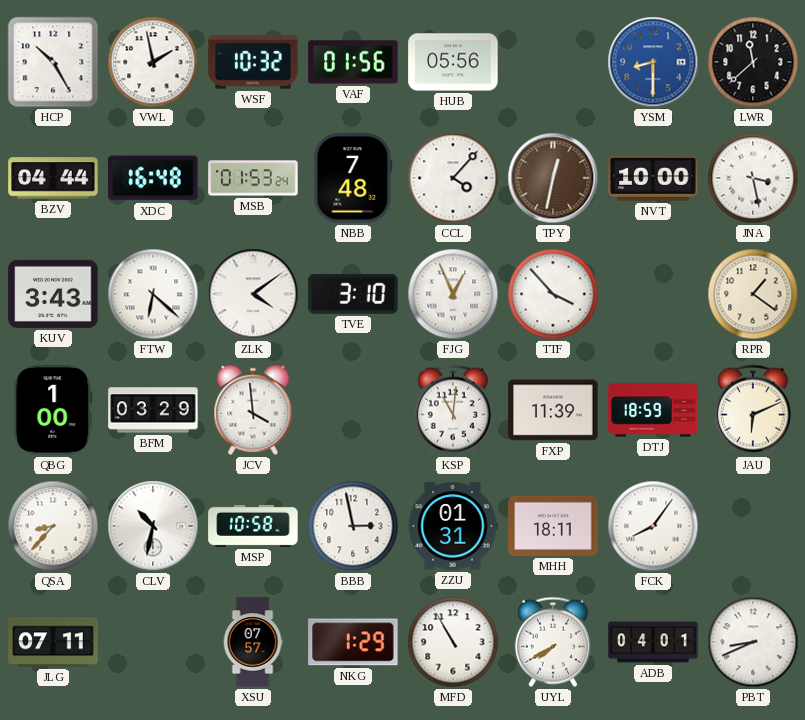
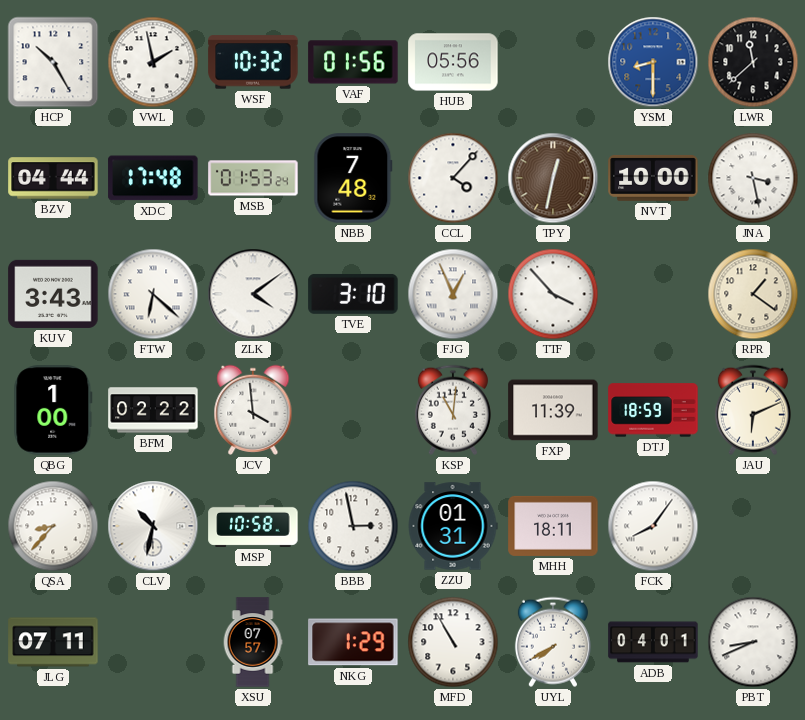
XDC: 16:48 -> 17:48
BFM: 03:29 -> 02:22
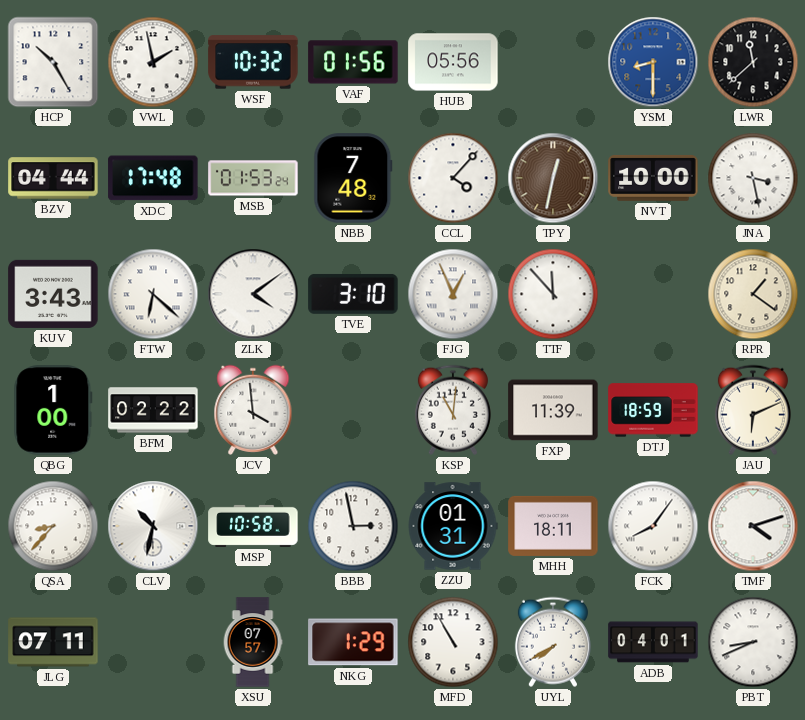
TTF: 3:53 -> 11:53
TMF: none -> 4:12
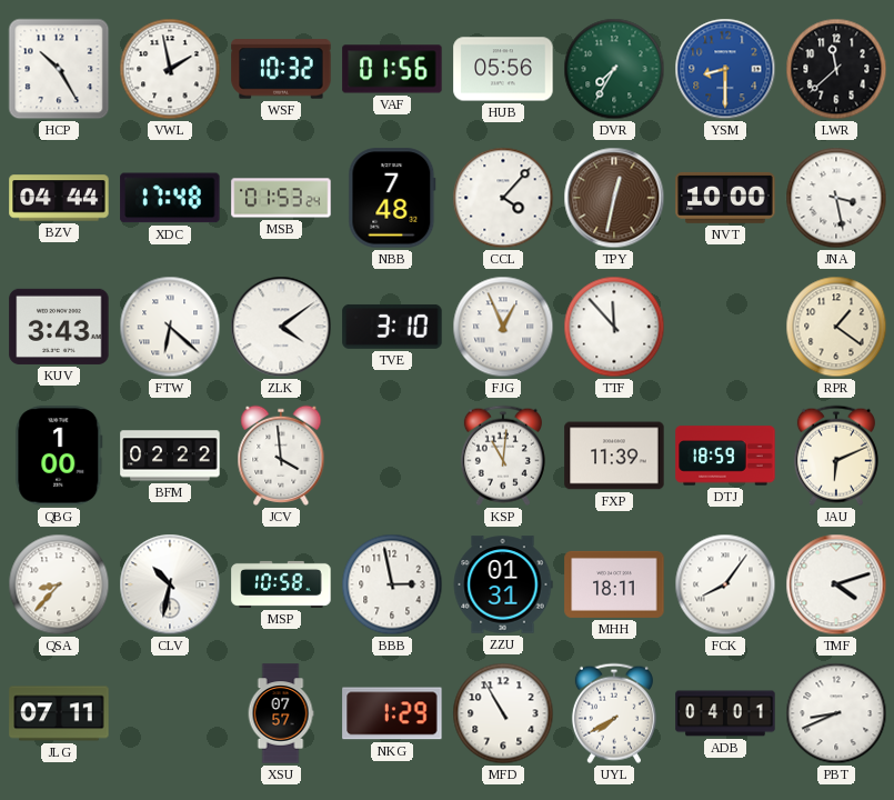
DVR: none -> 7:35
